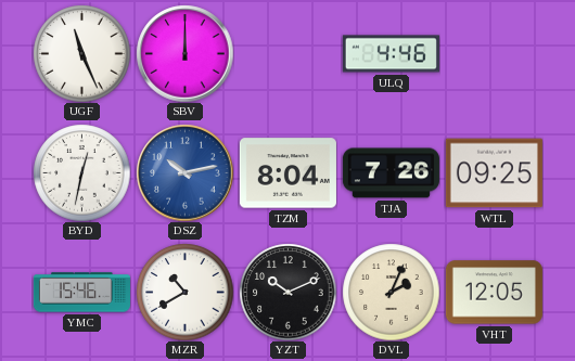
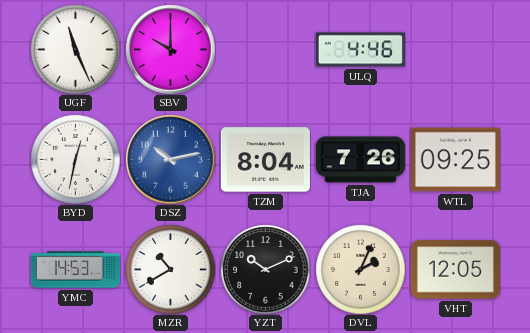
SBV: 12:00 -> 10:00
YMC: 15:46 -> 14:53
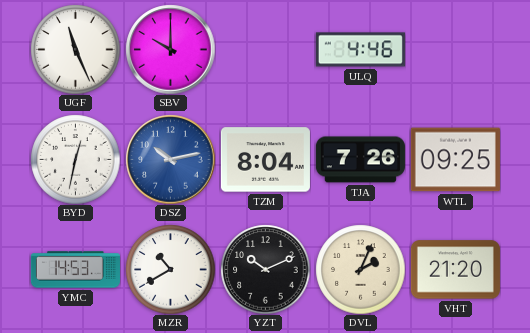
VHT: 12:05 -> 21:20
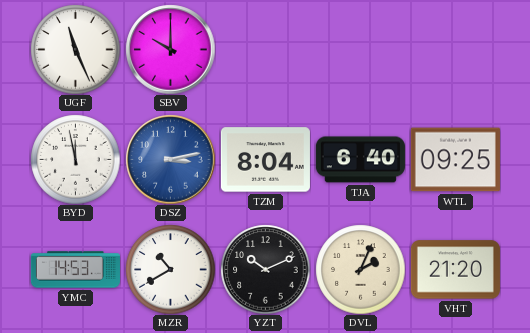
ULQ: 4:46 -> none
BYD: 12:32 -> 11:58
DSZ: 10:13 -> 3:13
TJA: 7:26 -> 6:40
